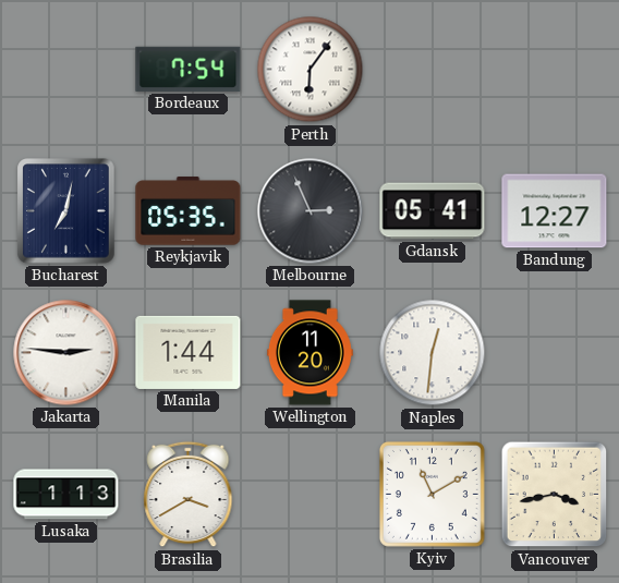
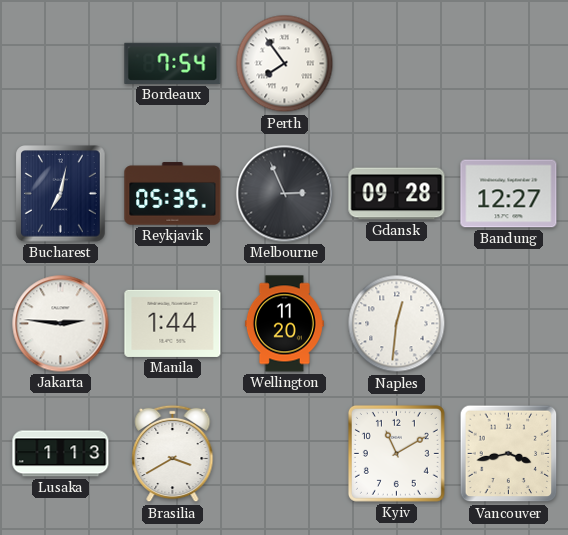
Perth: 6:06 -> 7:54
Gdansk: 05:41 -> 09:28
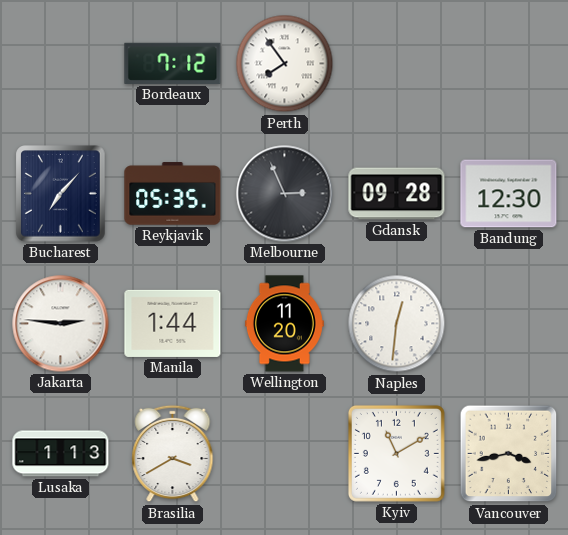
Bordeaux: 7:54 -> 7:12
Bucharest: 7:02 -> 7:07
Bandung: 12:27 -> 12:30
